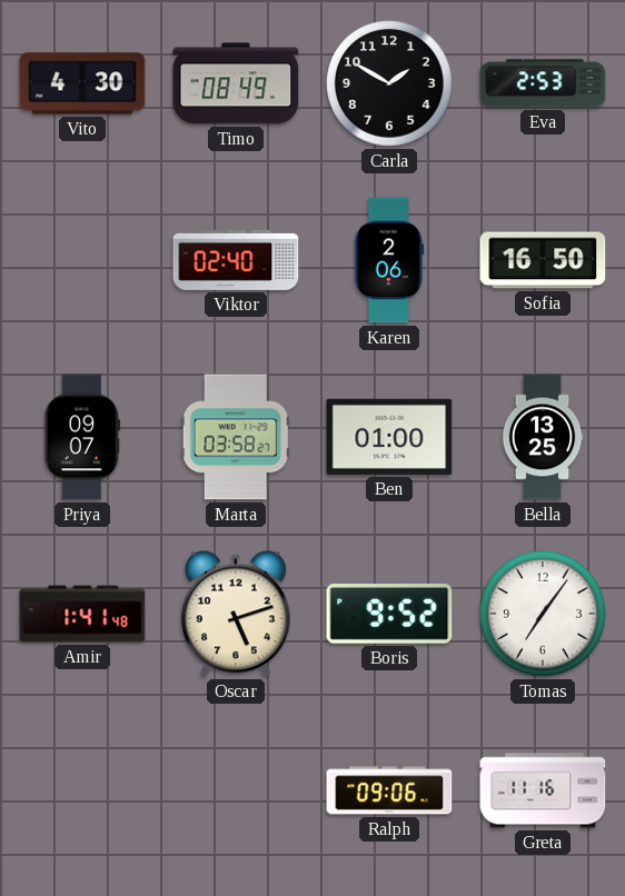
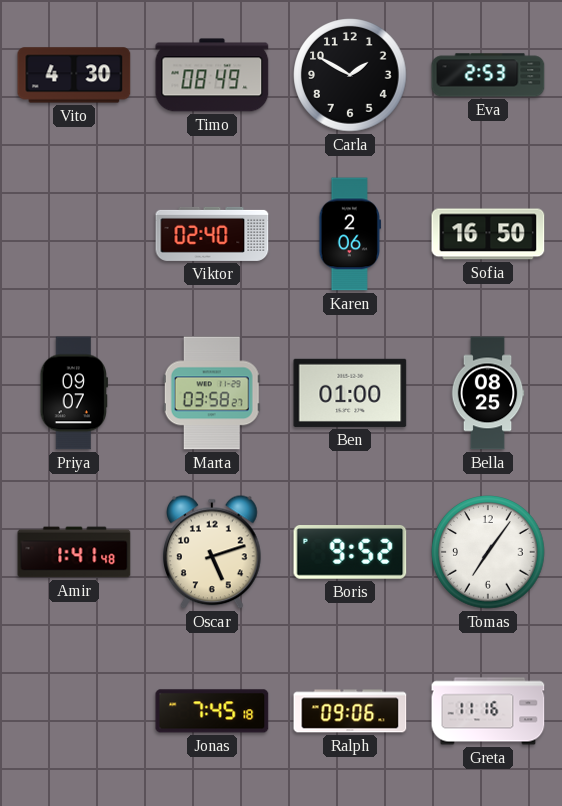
Bella: 13:25 -> 08:25
Jonas: none -> 7:45
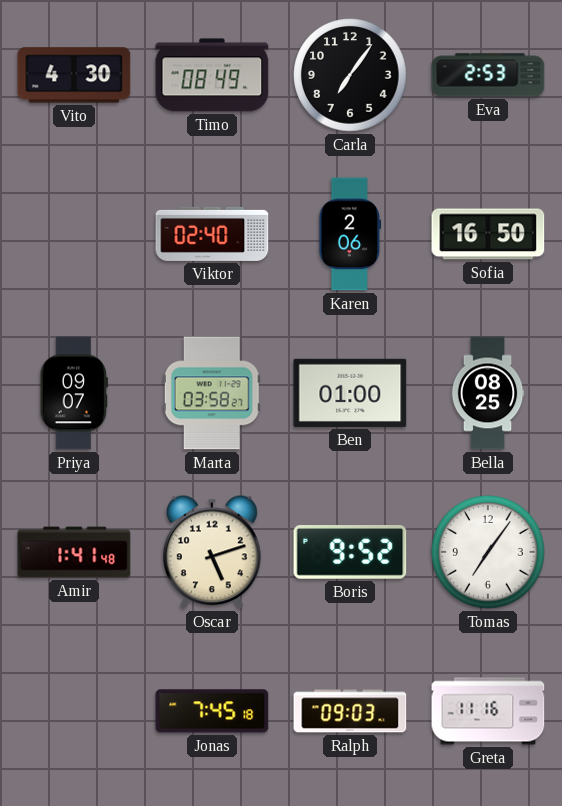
Carla: 1:50 -> 7:06
Ralph: 09:06 -> 09:03
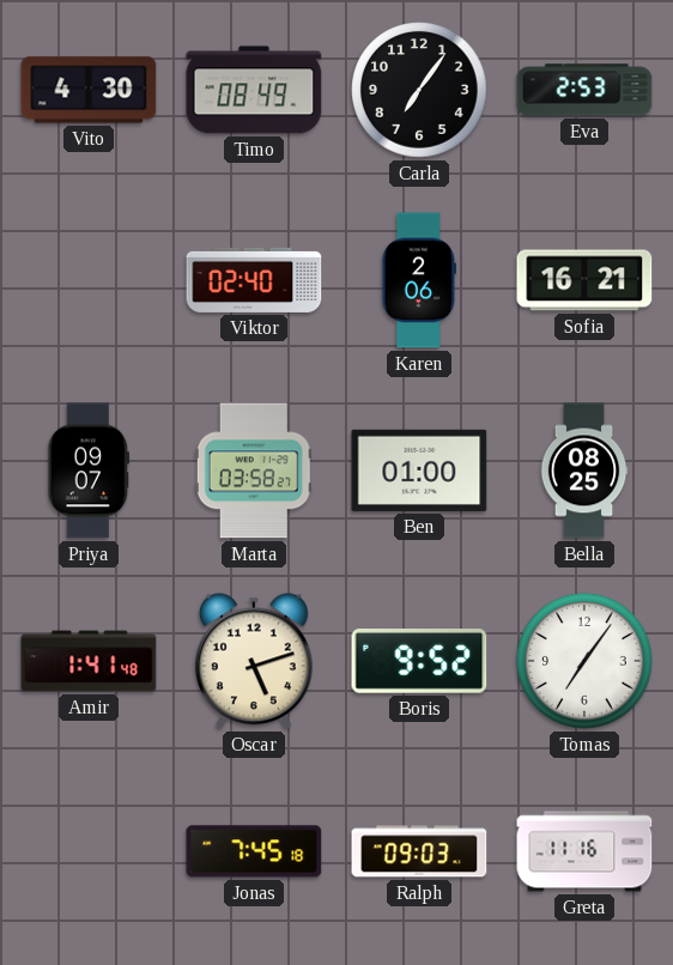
Sofia: 16:50 -> 16:21
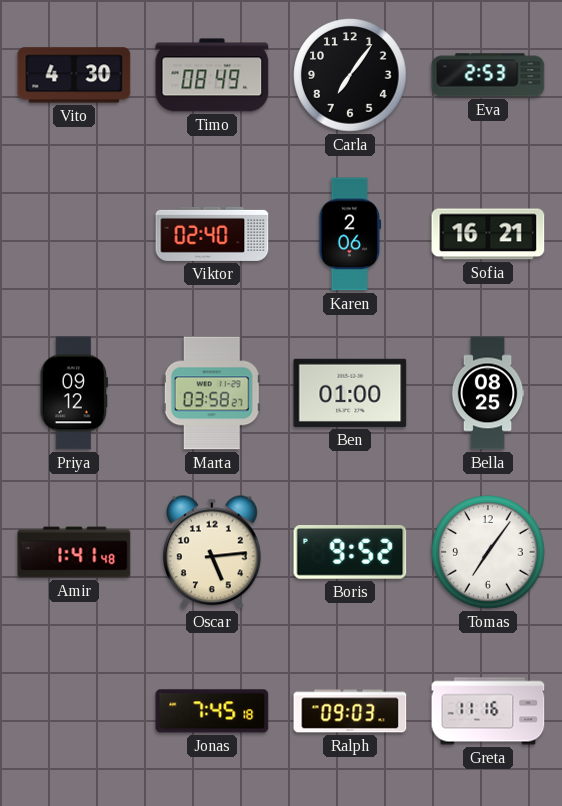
Priya: 09:07 -> 09:12
Oscar: 5:12 -> 5:14
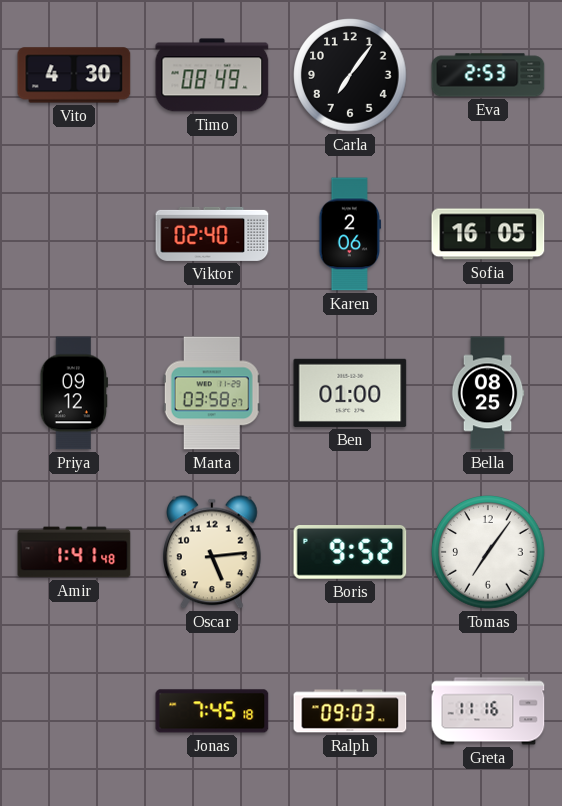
Sofia: 16:21 -> 16:05
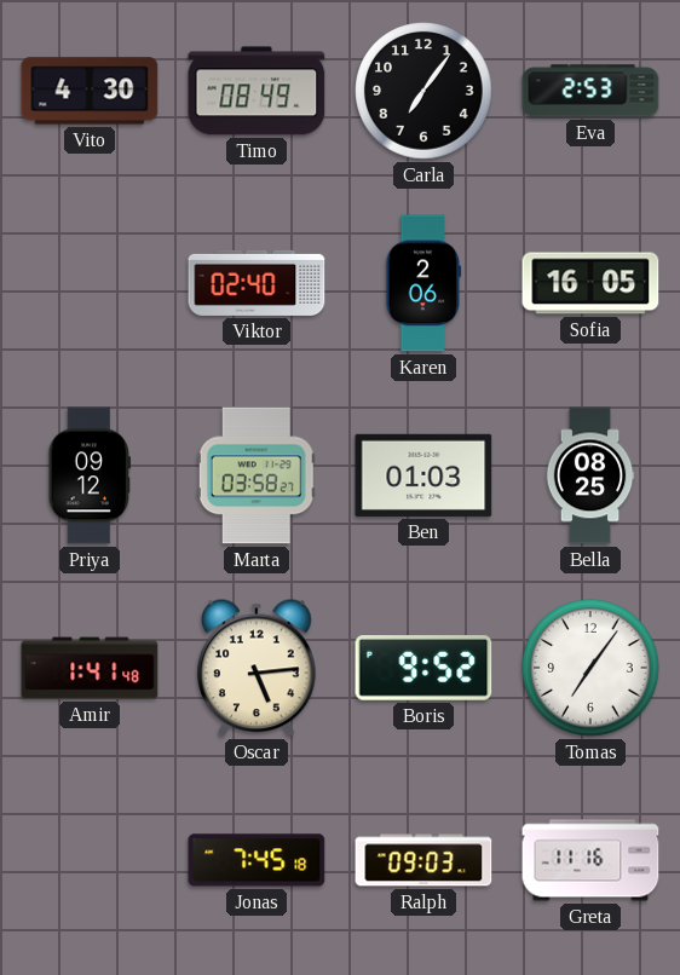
Ben: 01:00 -> 01:03
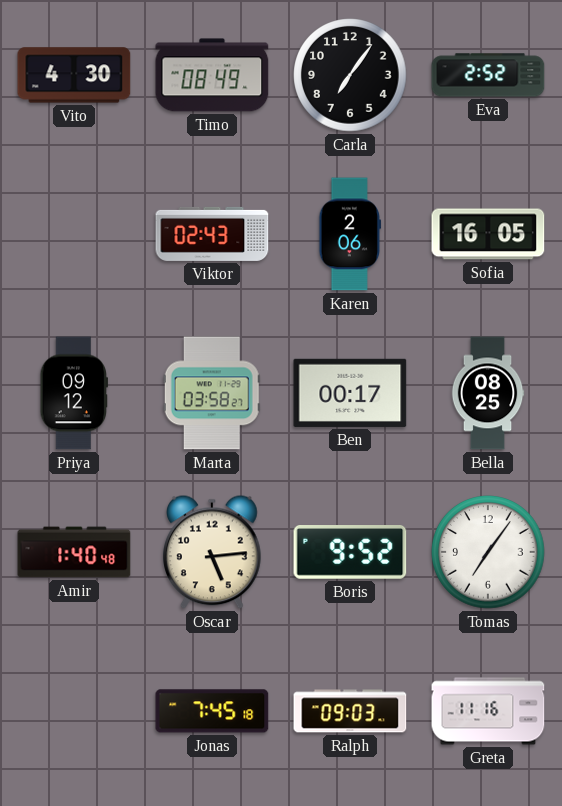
Eva: 2:53 -> 2:52
Viktor: 02:40 -> 02:43
Ben: 01:03 -> 00:17
Amir: 1:41 -> 1:40
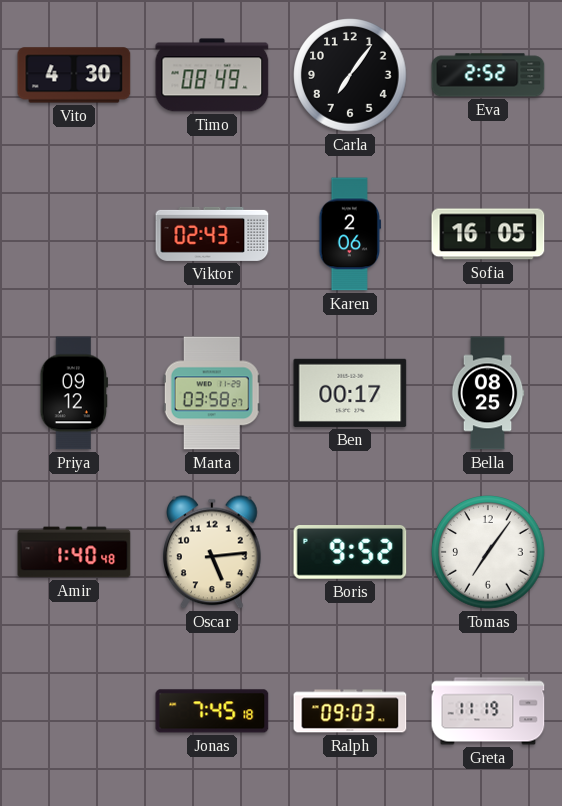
Greta: 11:16 -> 11:19
